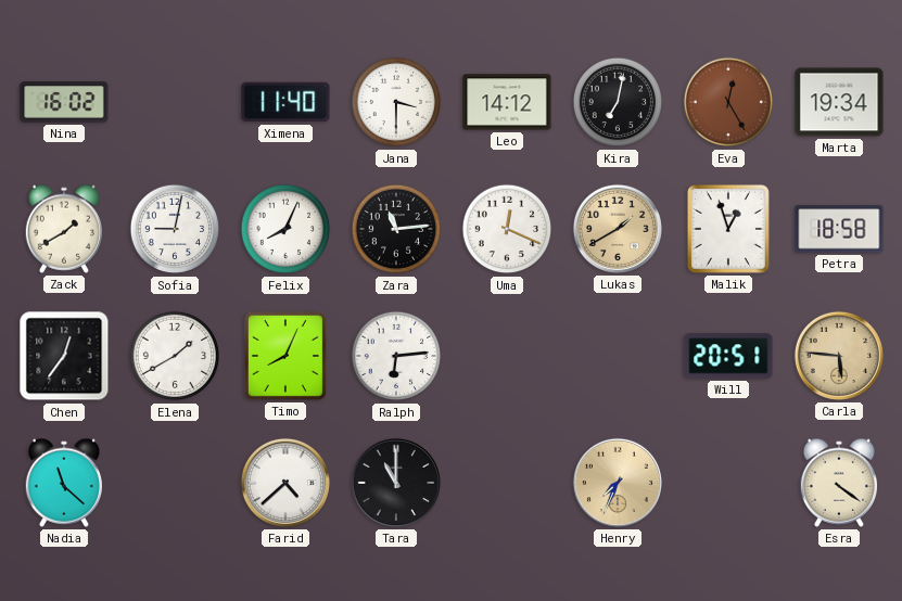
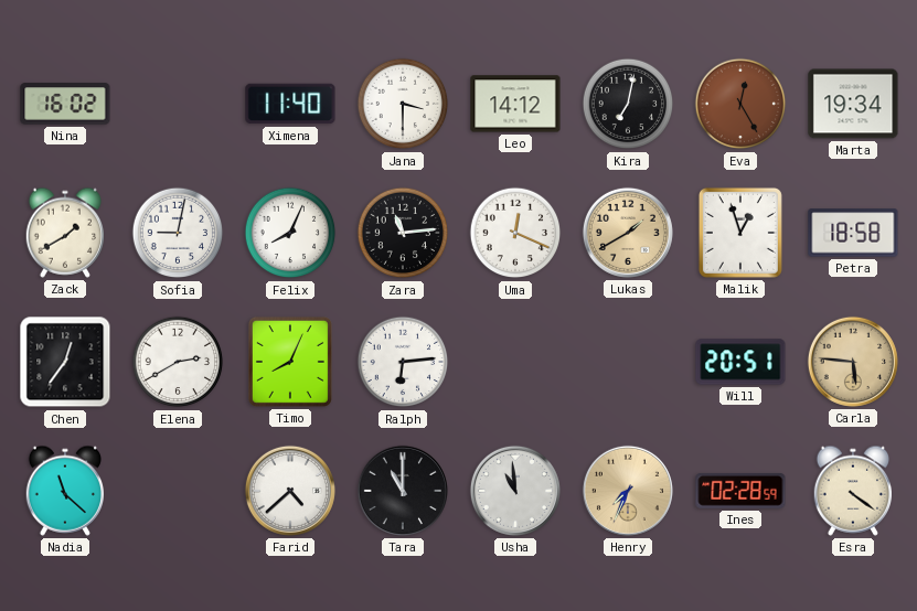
Elena: 1:40 -> 2:40
Usha: none -> 10:59
Ines: none -> 02:28
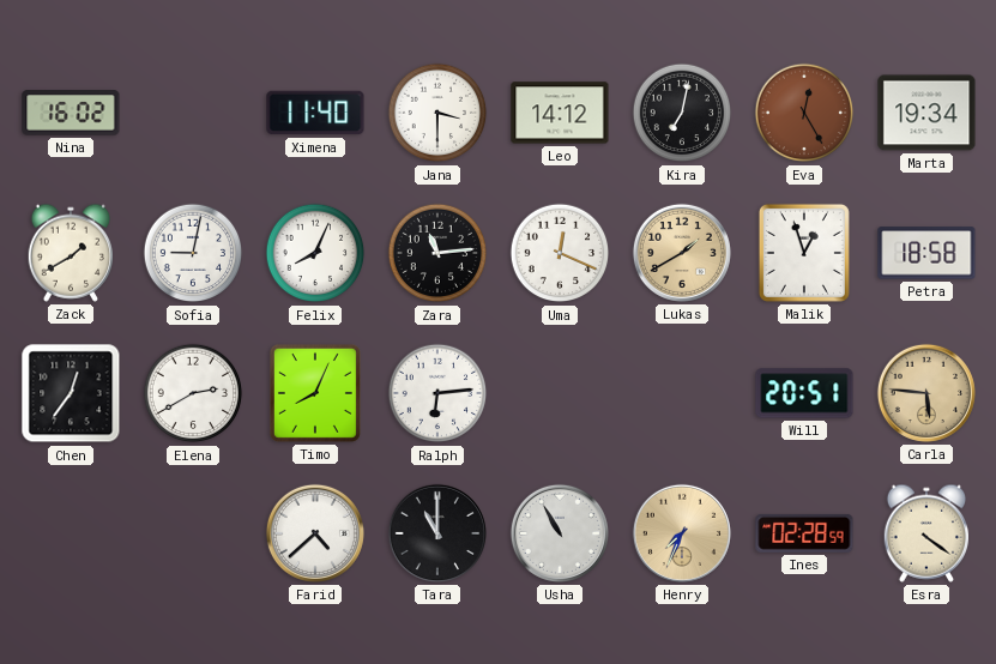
Nadia: 11:22 -> none
Usha: 10:59 -> 10:55
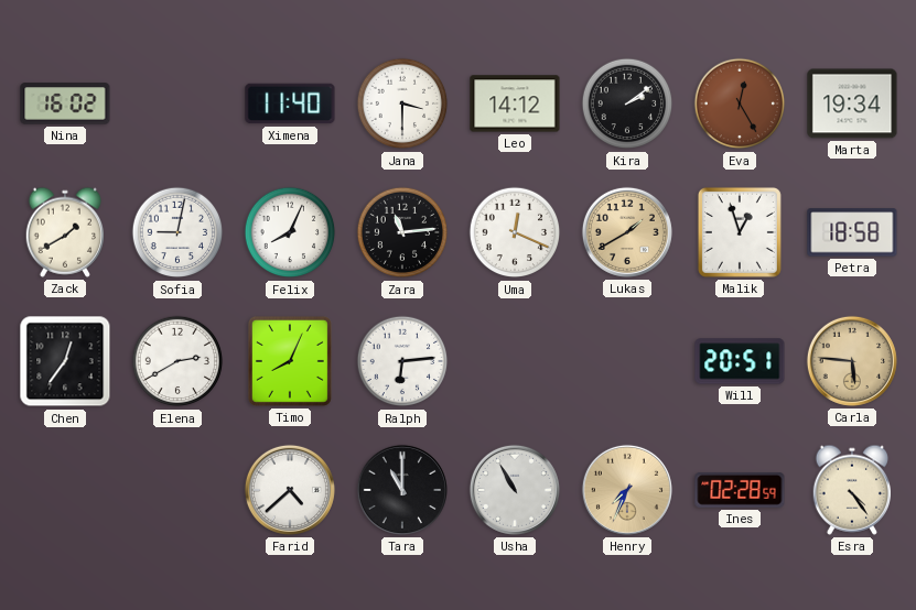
Kira: 7:02 -> 2:09
Esra: 4:21 -> 4:24
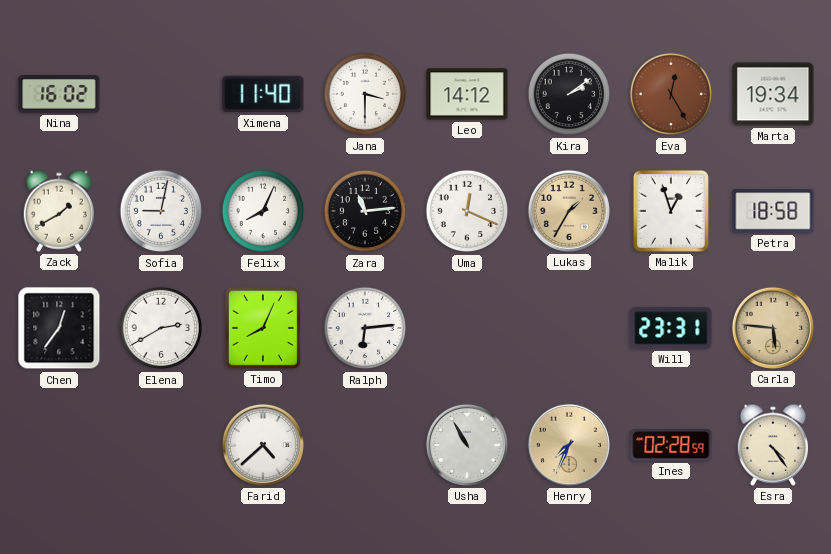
Lukas: 1:40 -> 1:35
Will: 20:51 -> 23:31
Tara: 11:00 -> none
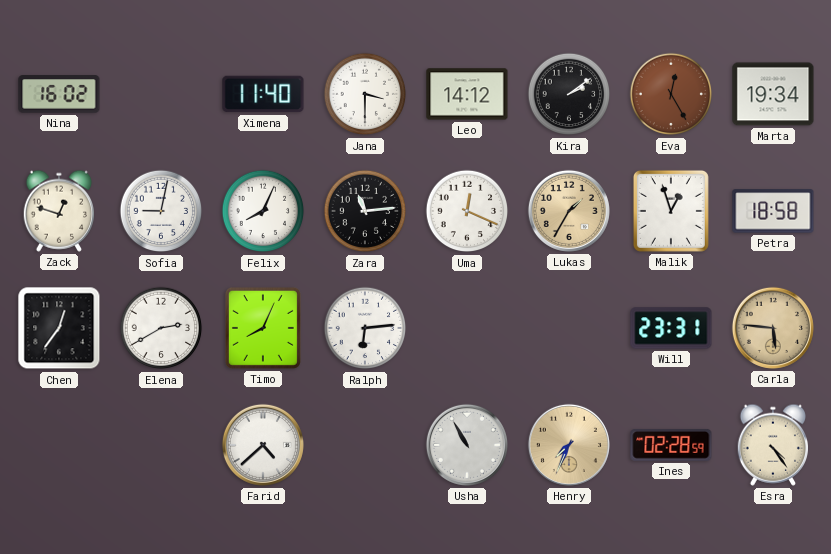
Zack: 1:40 -> 12:48
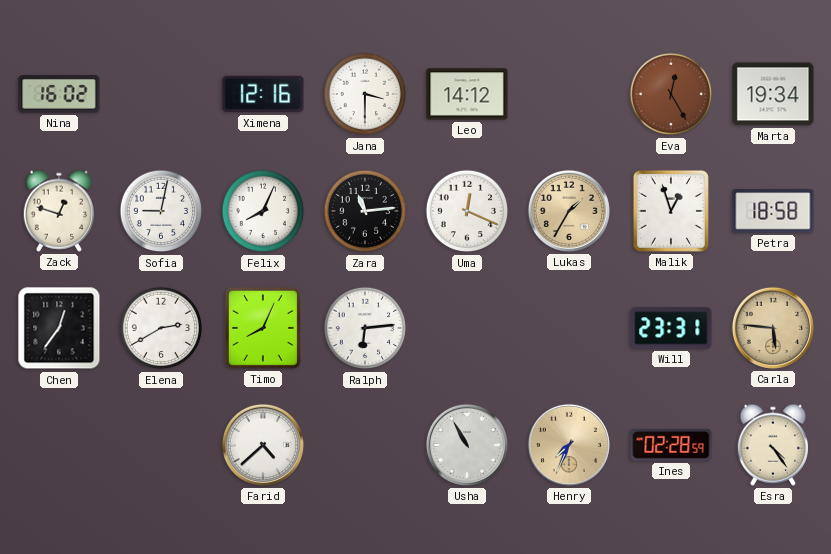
Ximena: 11:40 -> 12:16
Kira: 2:09 -> none
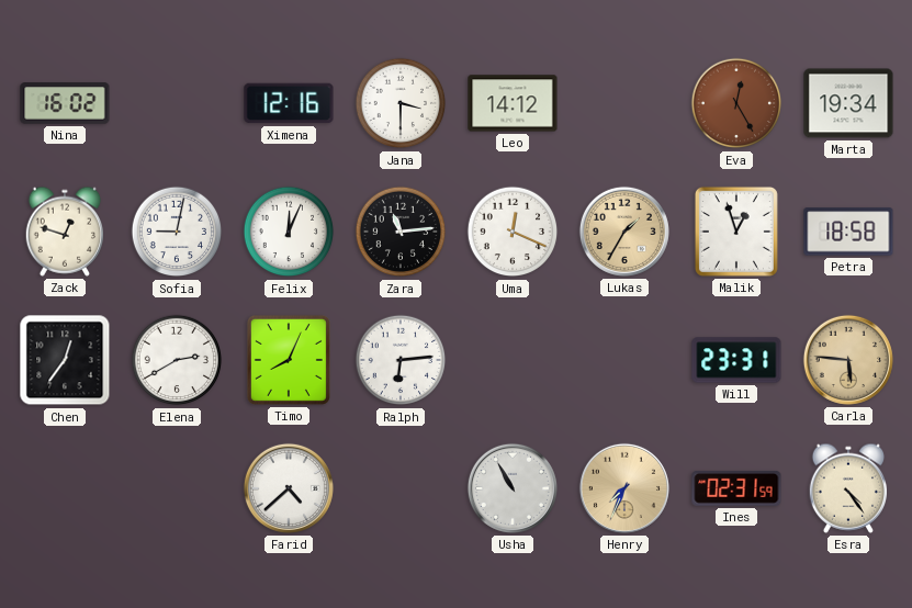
Felix: 8:04 -> 12:04
Ines: 02:28 -> 02:31
